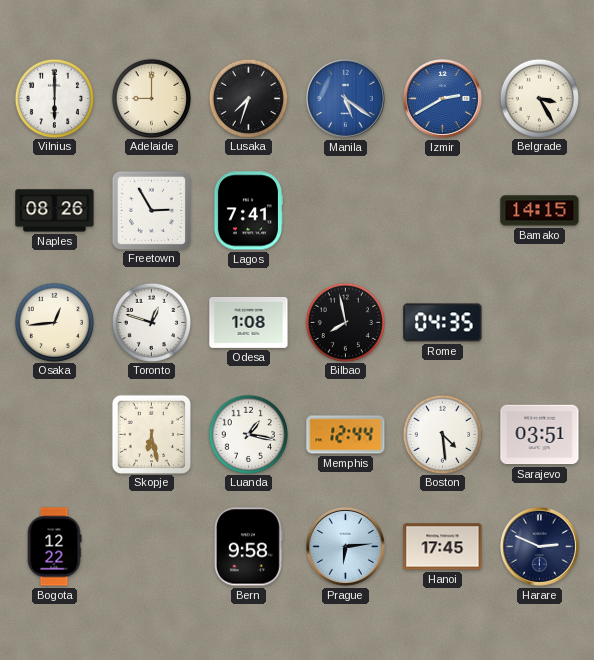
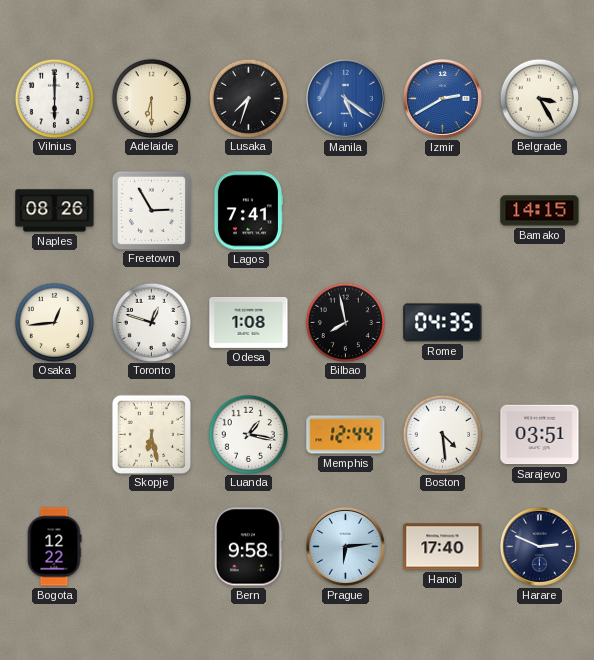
Adelaide: 9:00 -> 6:30
Hanoi: 17:45 -> 17:40
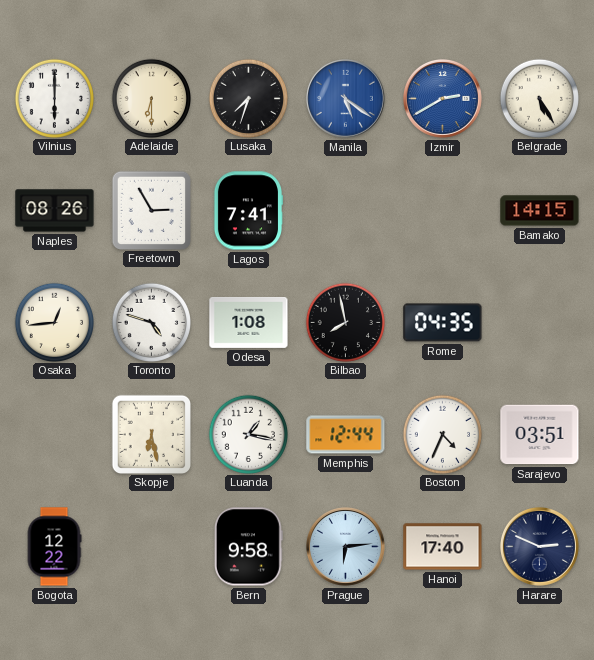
Belgrade: 3:25 -> 5:25
Toronto: 12:48 -> 4:48
Boston: 4:29 -> 4:34
